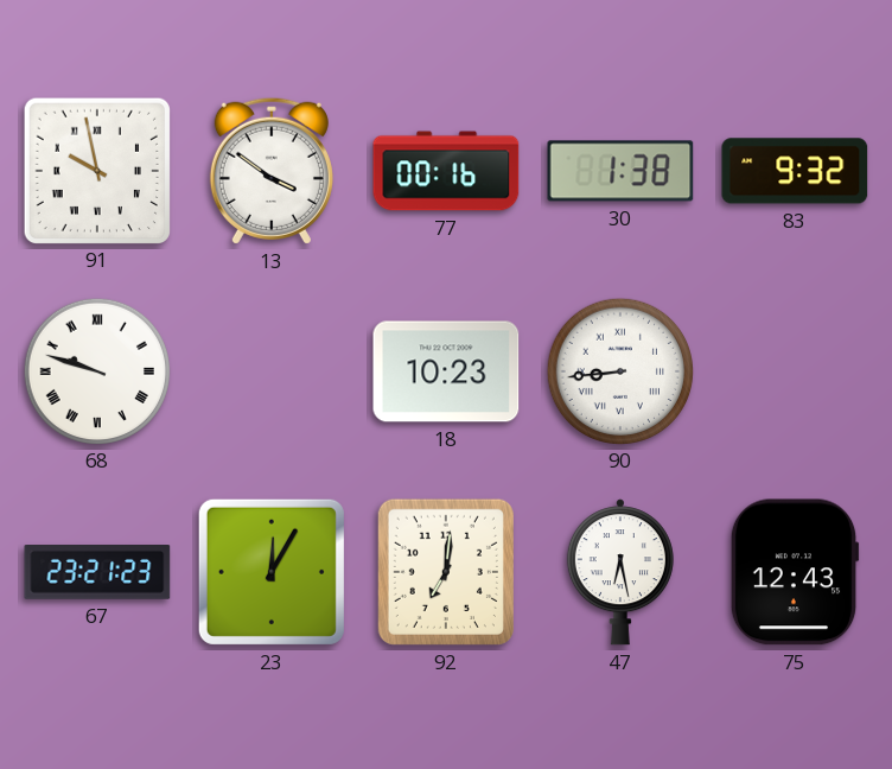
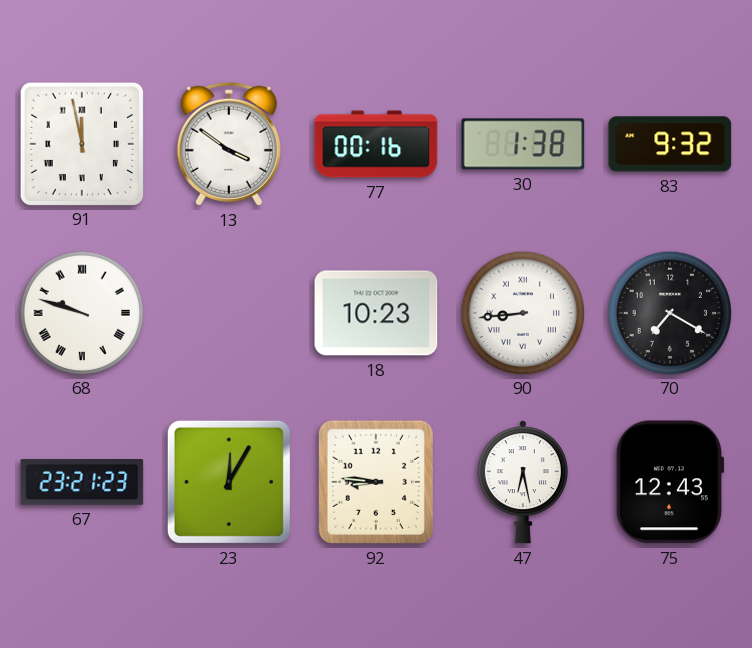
91: 9:58 -> 11:58
70: none -> 7:20
92: 7:01 -> 8:46
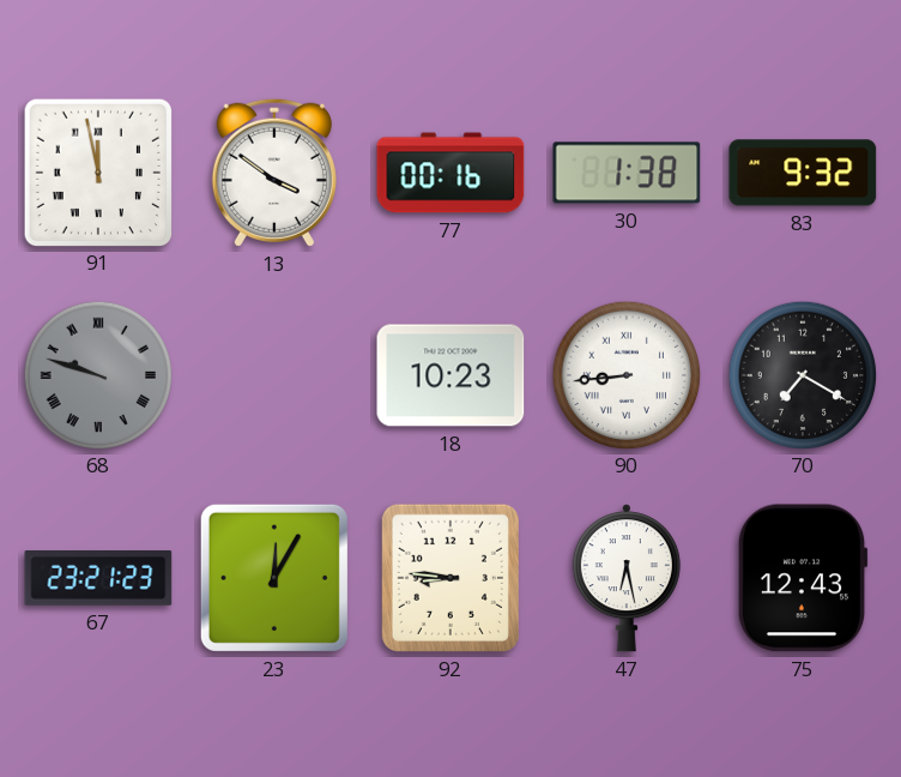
68 dial: white -> grey
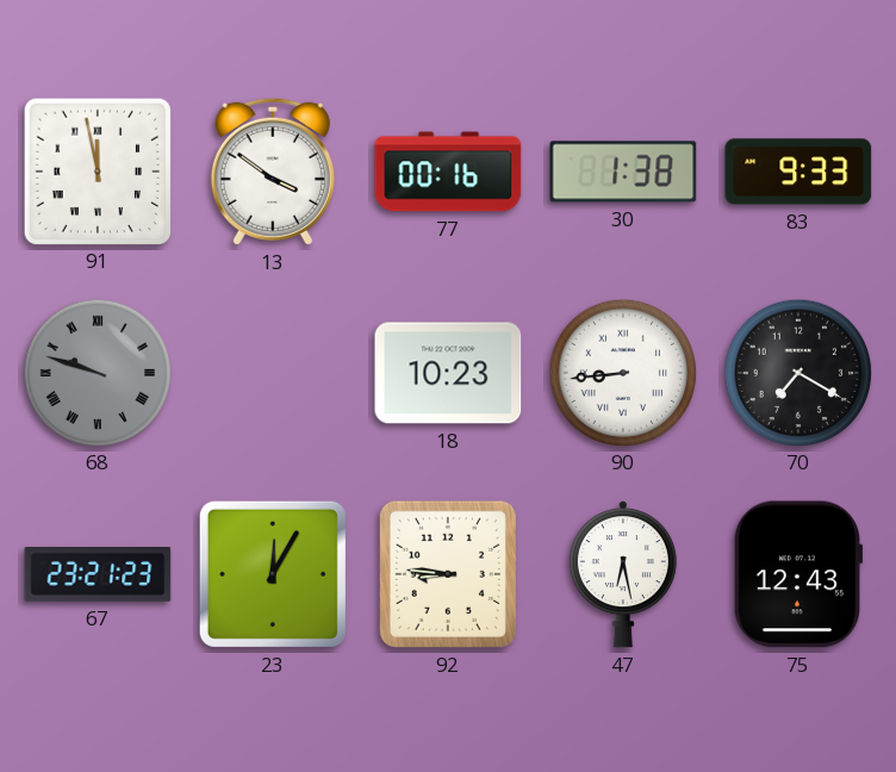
83: 9:32 -> 9:33
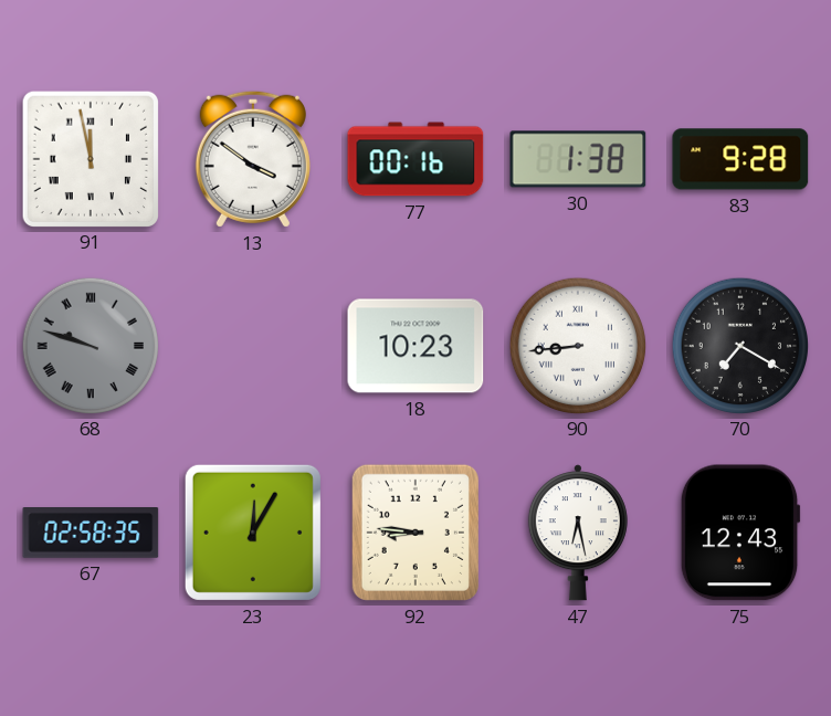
83: 9:33 -> 9:28
67: 23:21 -> 02:58
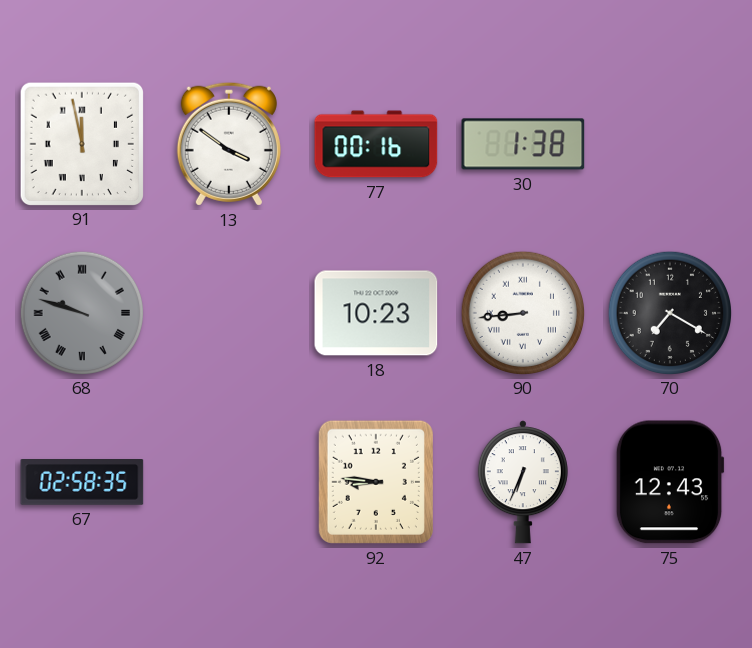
83: 9:28 -> none
23: 12:05 -> none
47: 6:28 -> 6:34
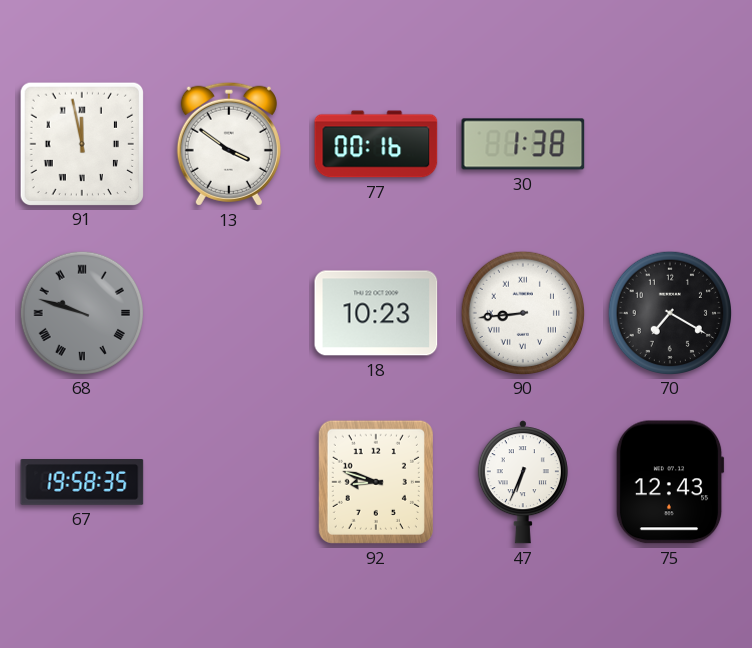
67: 02:58 -> 19:58
92: 8:46 -> 8:48
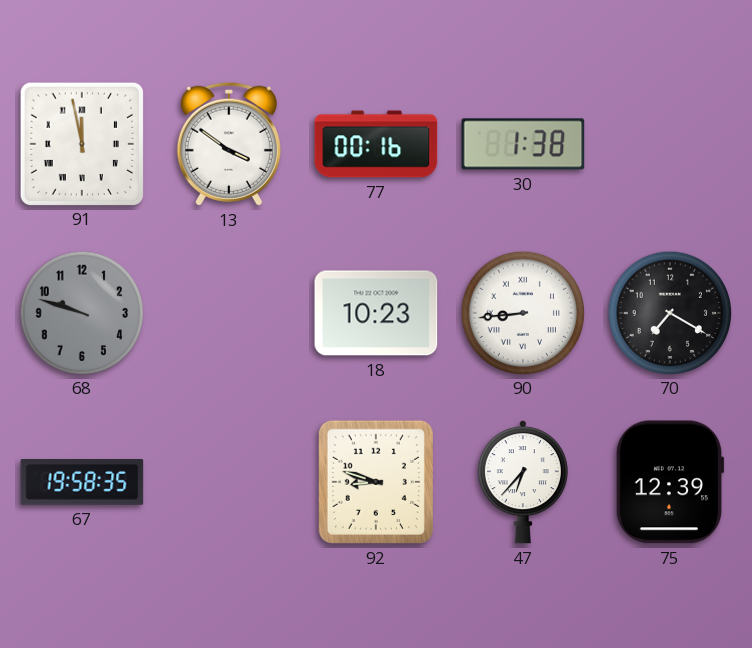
68 numerals: Roman -> Arabic
47: 6:34 -> 6:37
75: 12:43 -> 12:39
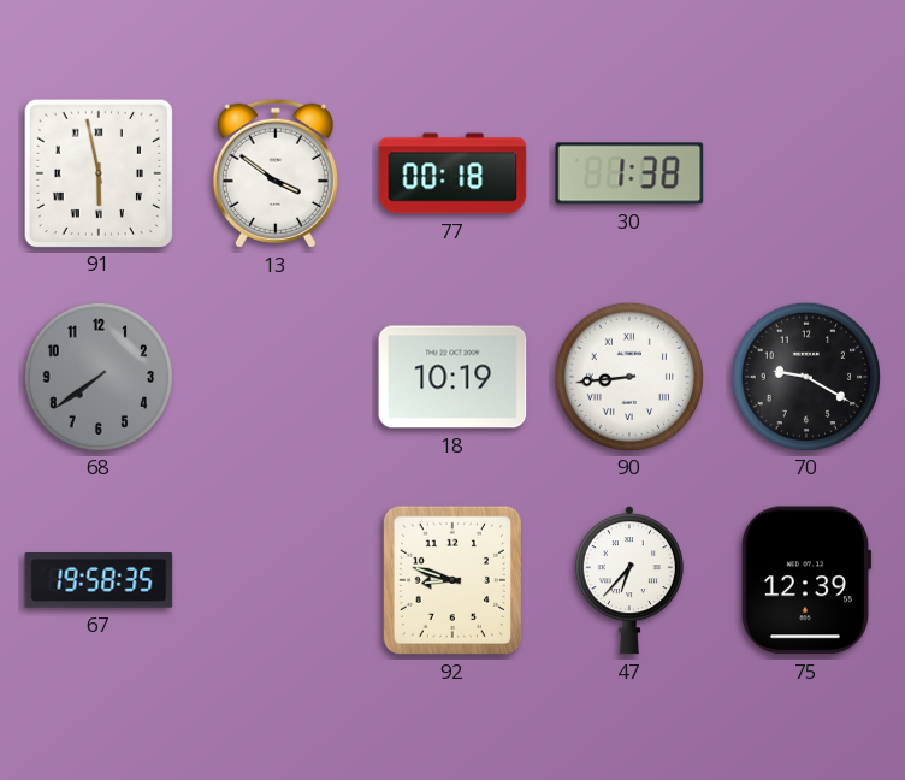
91: 11:58 -> 5:58
77: 00:16 -> 00:18
68: 9:48 -> 7:39
18: 10:23 -> 10:19
70: 7:20 -> 9:20
